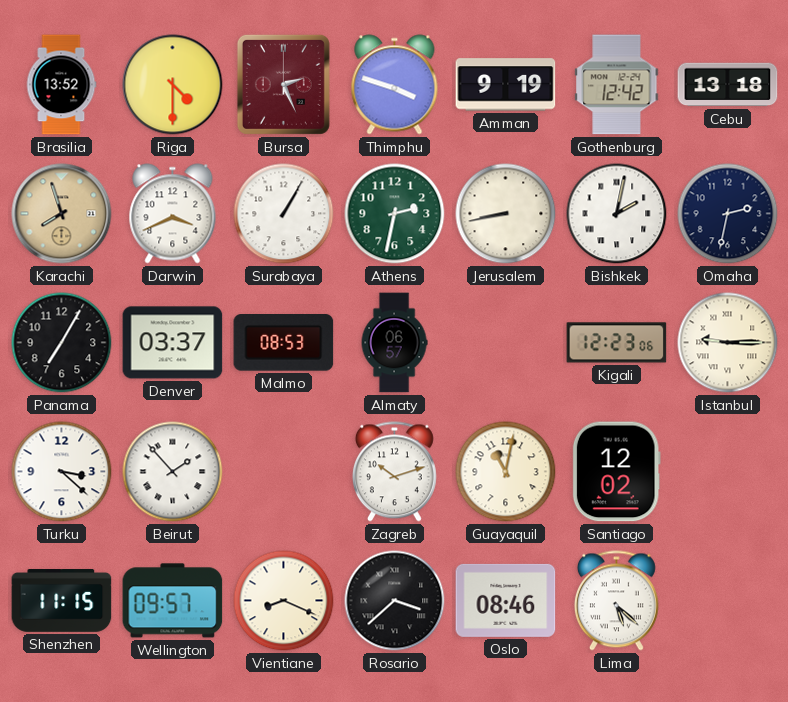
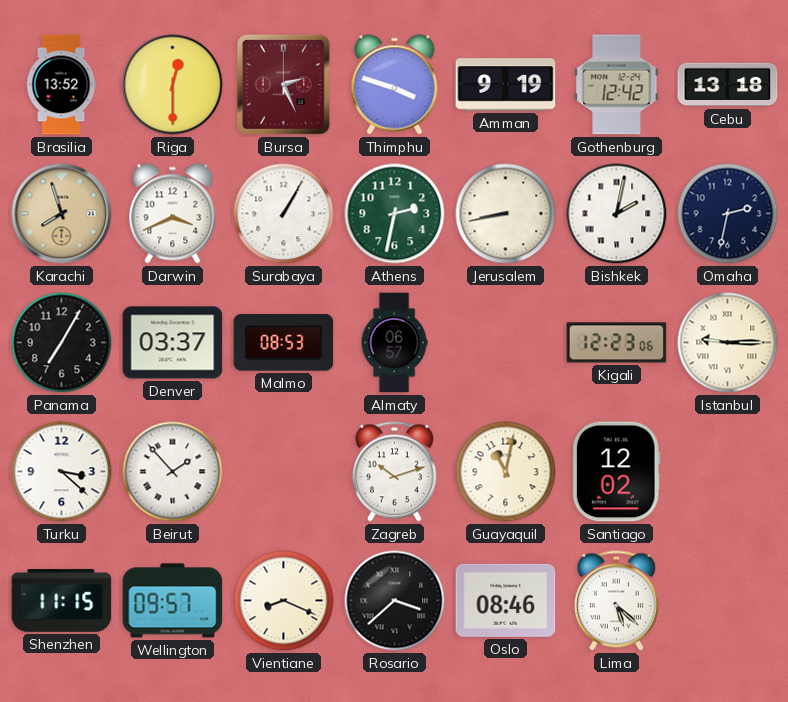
Riga: 4:30 -> 12:30
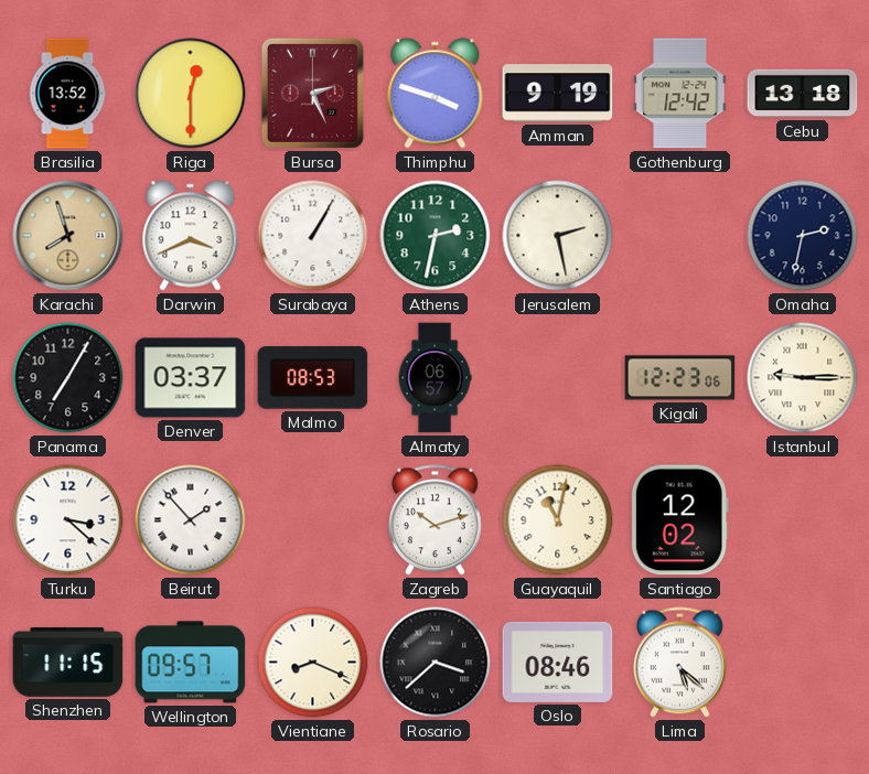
Jerusalem: 8:43 -> 2:28
Bishkek: 2:02 -> none
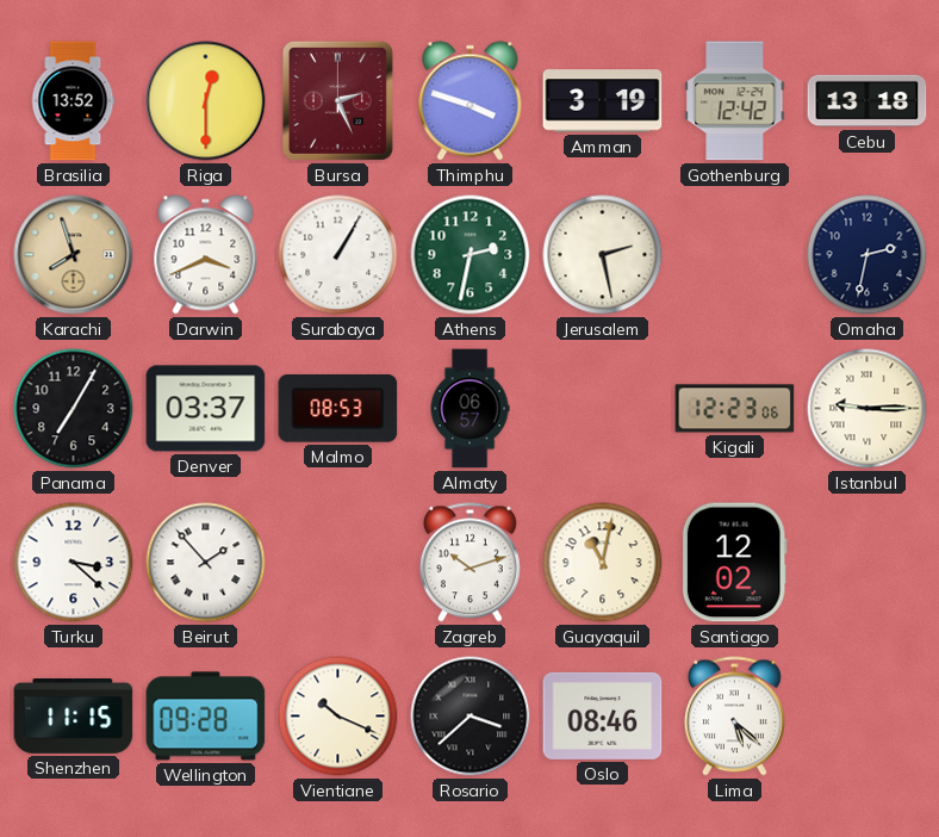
Amman: 9:19 -> 3:19
Wellington: 09:57 -> 09:28
Vientiane: 8:19 -> 10:19
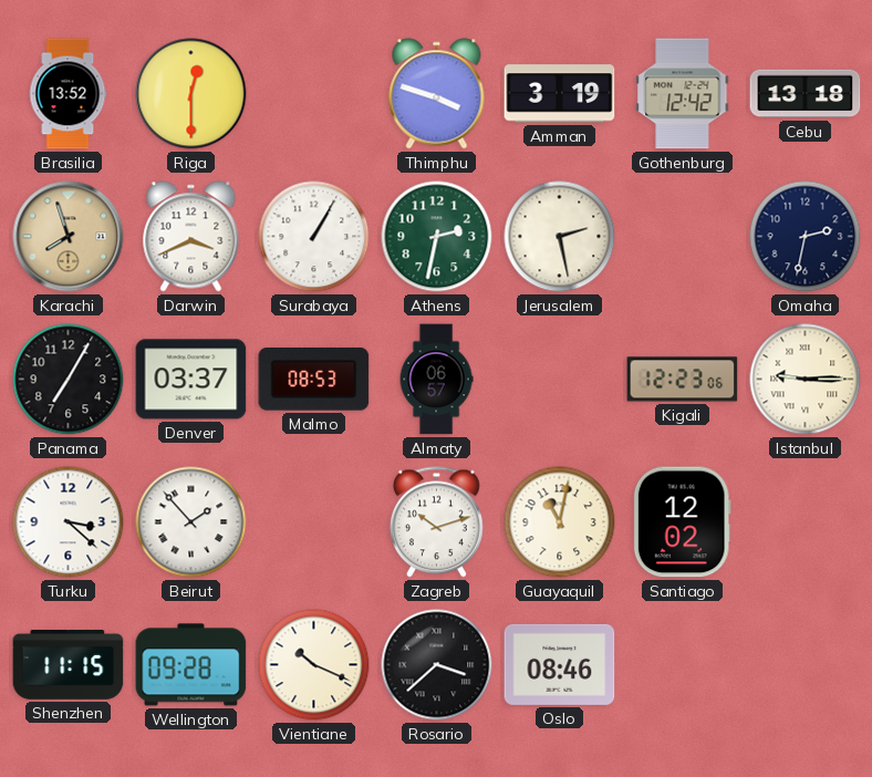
Bursa: 2:26 -> none
Lima: 5:22 -> none
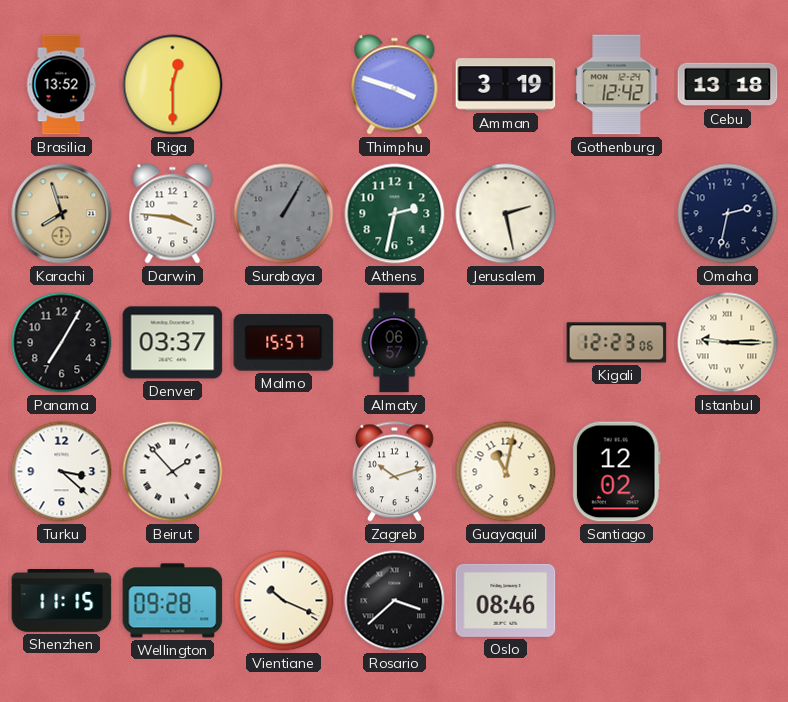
Darwin: 3:41 -> 3:46
Surabaya dial: white -> grey
Malmo: 08:53 -> 15:57
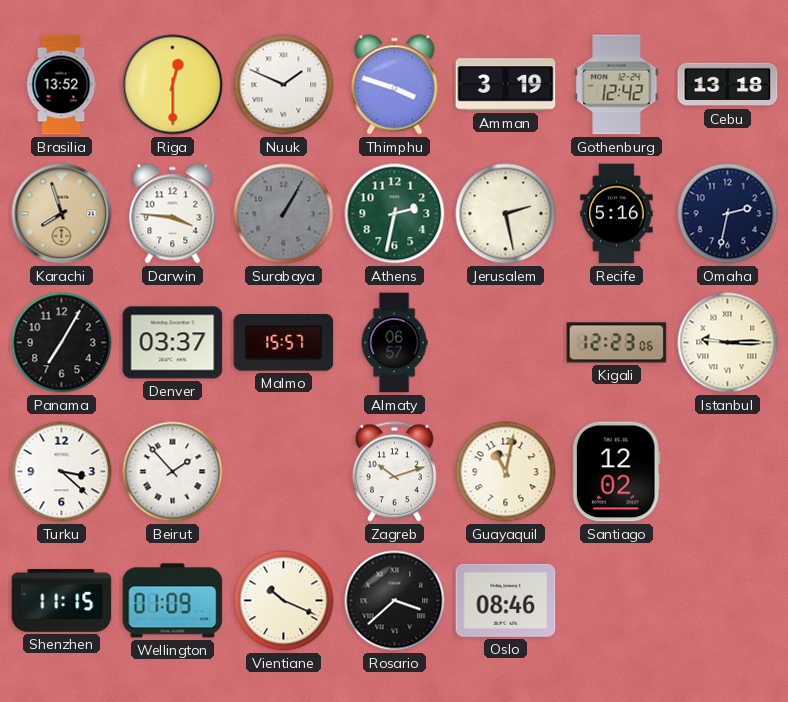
Nuuk: none -> 1:49
Recife: none -> 5:16
Wellington: 09:28 -> 01:09
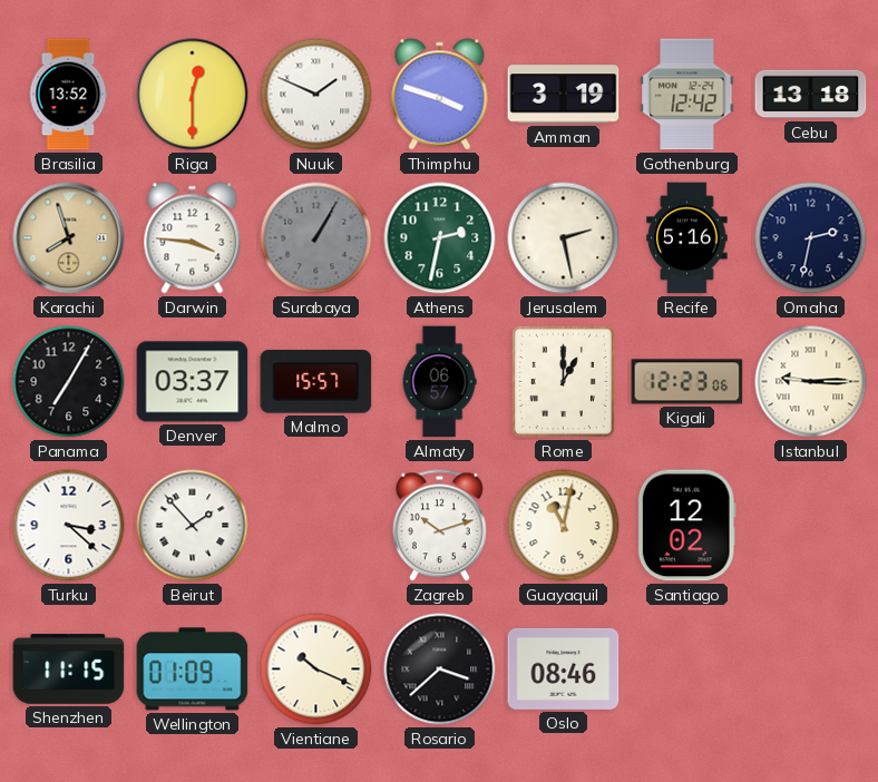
Rome: none -> 1:00
